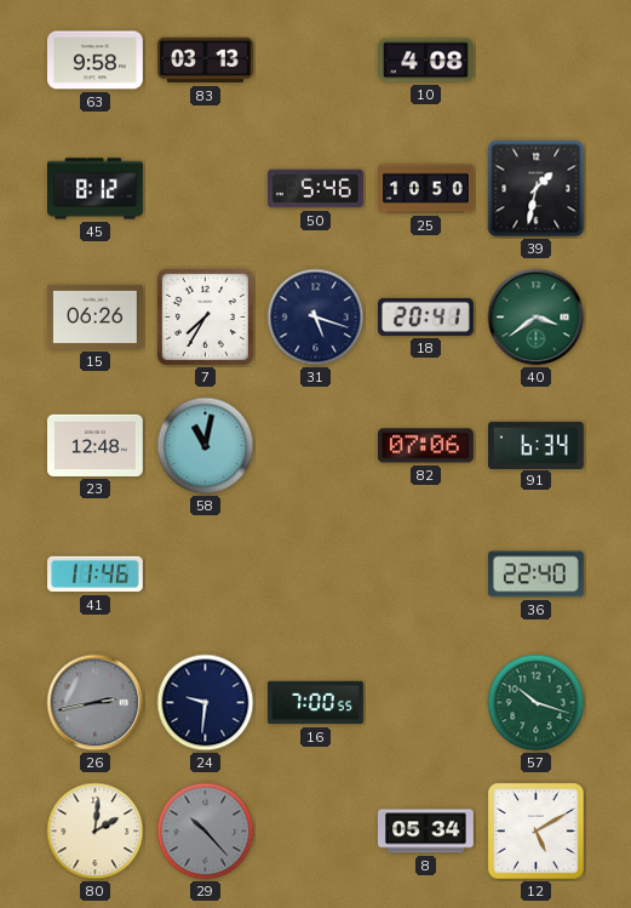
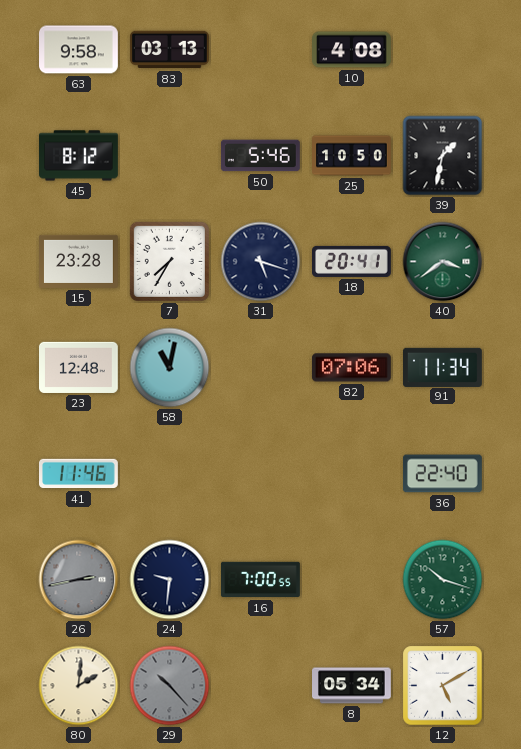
15: 06:26 -> 23:28
91: 6:34 -> 11:34
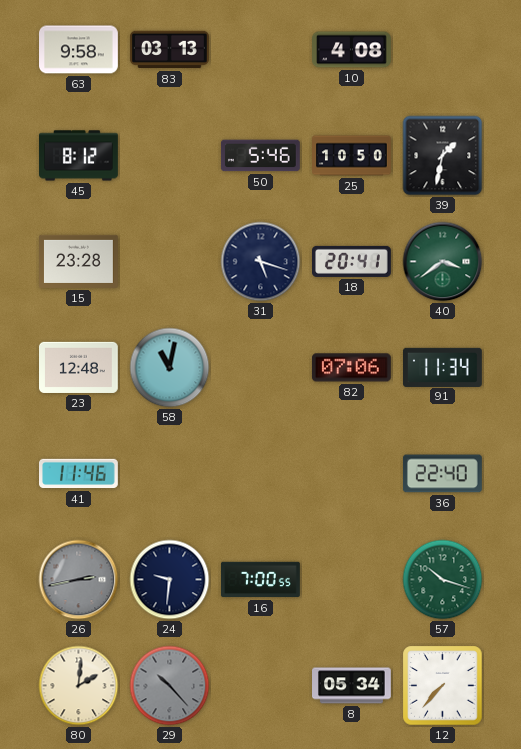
7: 7:35 -> none
12: 5:10 -> 7:37
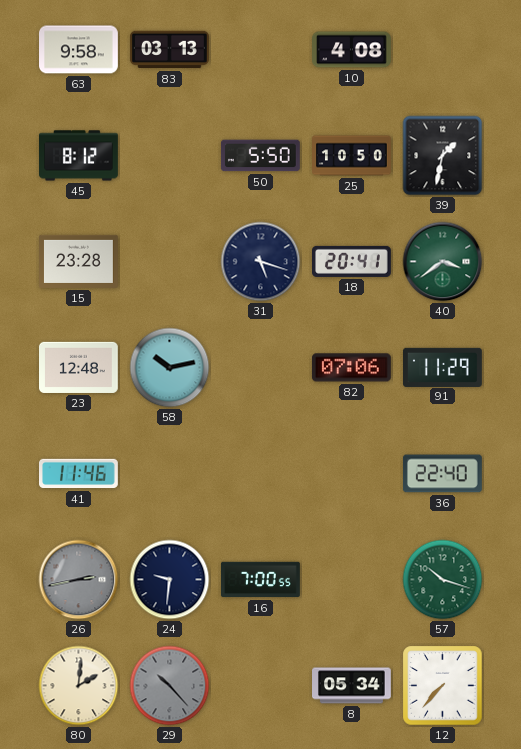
50: 5:46 -> 5:50
58: 11:02 -> 10:13
91: 11:34 -> 11:29
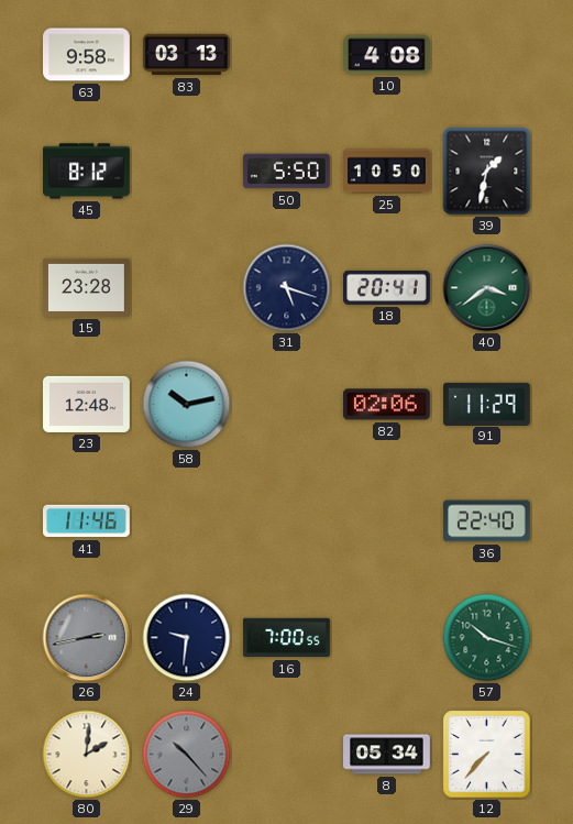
82: 07:06 -> 02:06
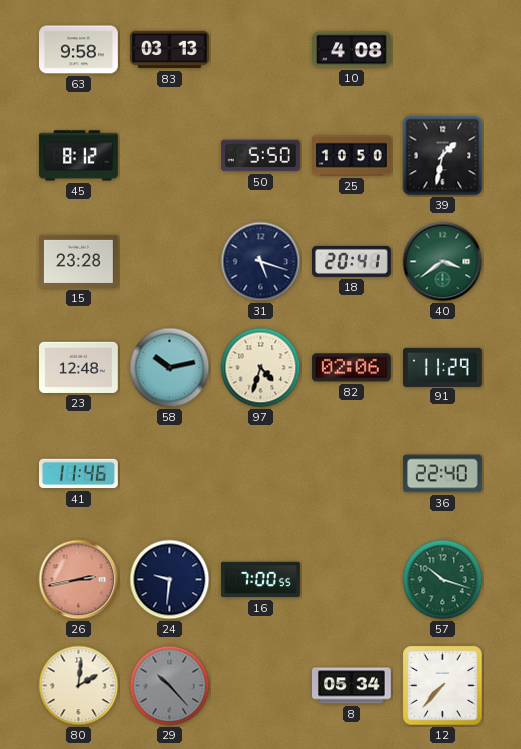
97: none -> 4:33
26 dial: grey -> salmon
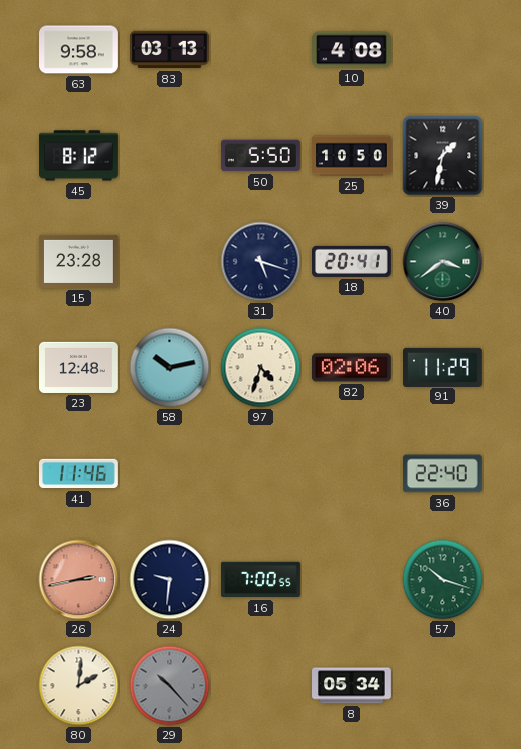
12: 7:37 -> none
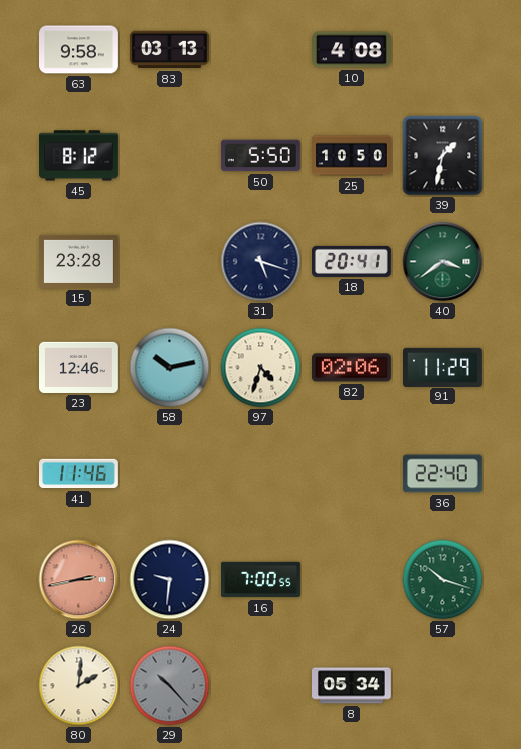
23: 12:48 -> 12:46
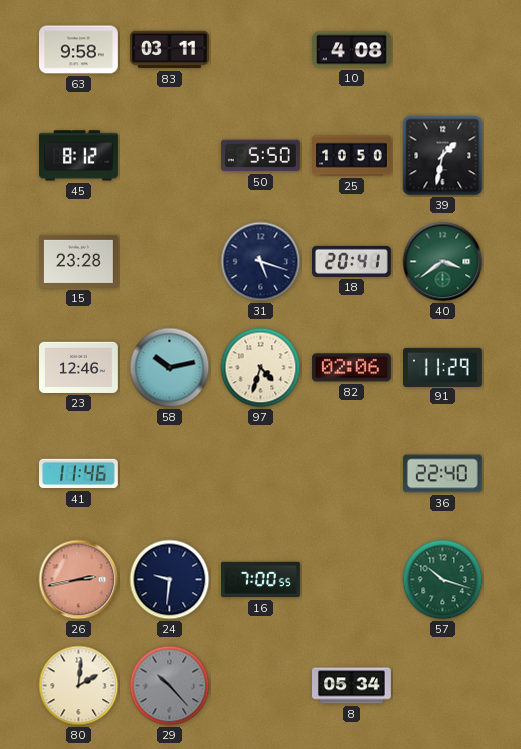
83: 03:13 -> 03:11
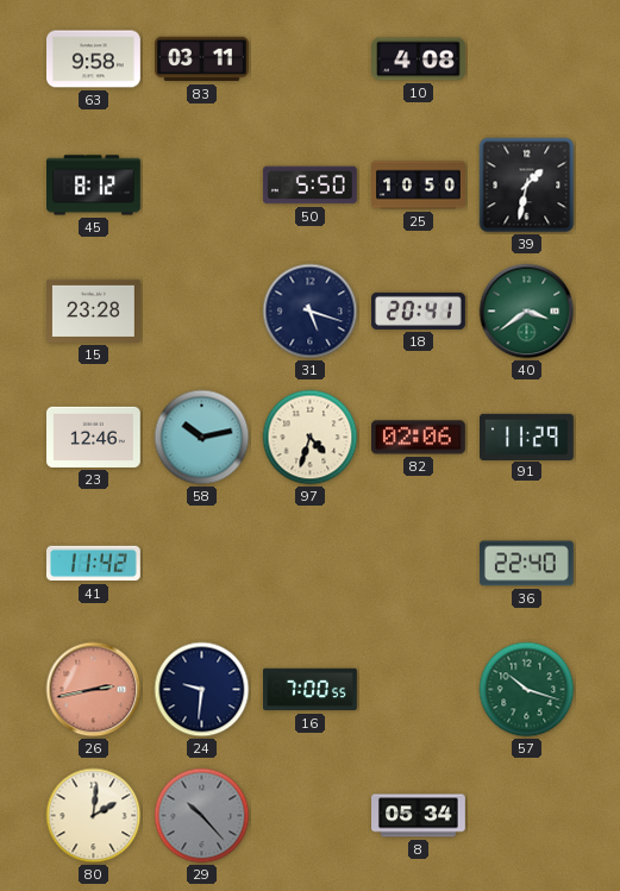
41: 11:46 -> 11:42
